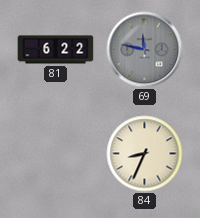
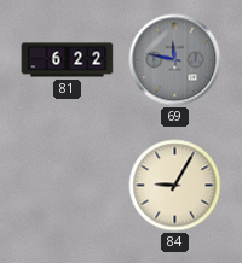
84: 8:34 -> 9:05
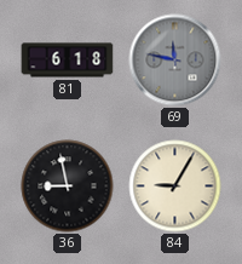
81: 6:22 -> 6:18
36: none -> 8:58
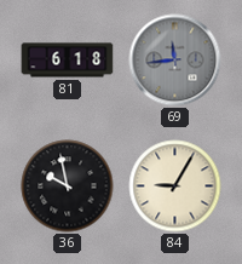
69: 11:47 -> 11:44
36: 8:58 -> 9:58
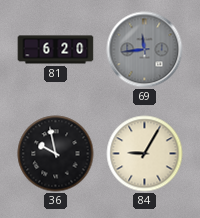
81: 6:18 -> 6:20
